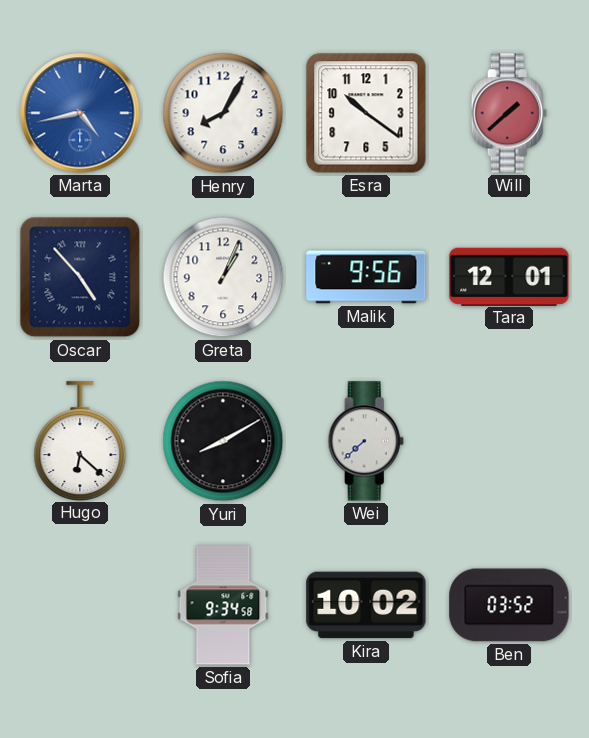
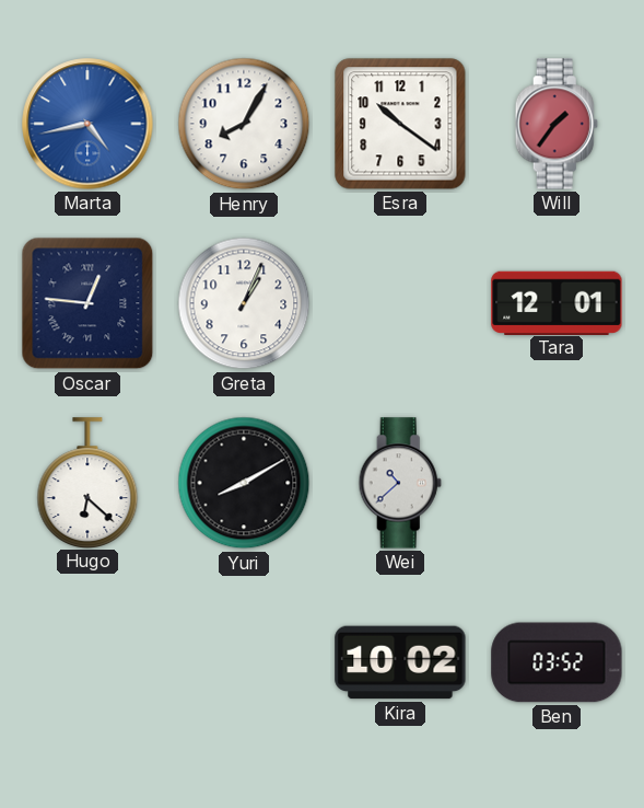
Will: 1:38 -> 1:36
Oscar: 4:53 -> 12:46
Malik: 9:56 -> none
Wei: 7:38 -> 10:38
Sofia: 9:34 -> none
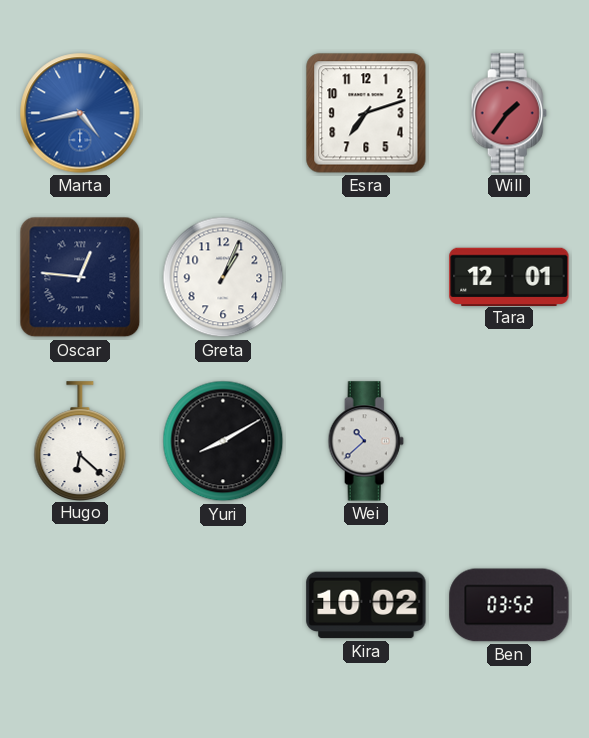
Henry: 8:05 -> none
Esra: 10:21 -> 7:12
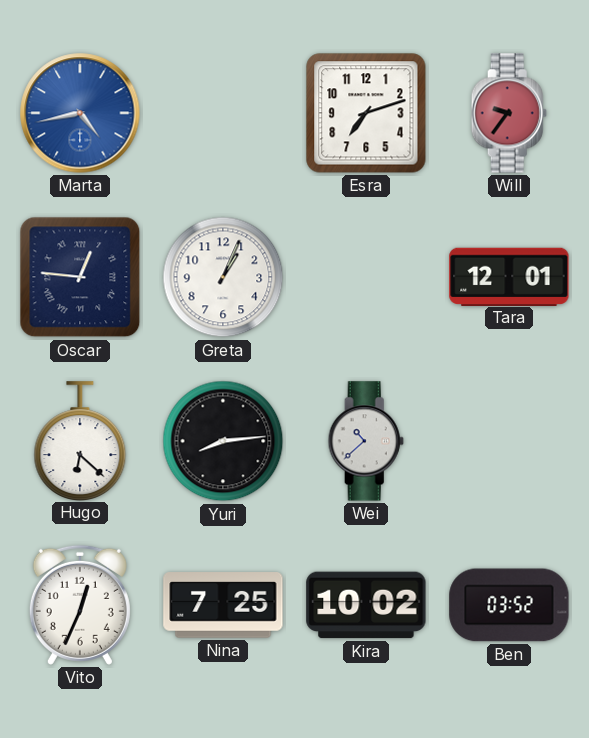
Will: 1:36 -> 9:36
Yuri: 8:10 -> 8:14
Vito: none -> 12:34
Nina: none -> 7:25
